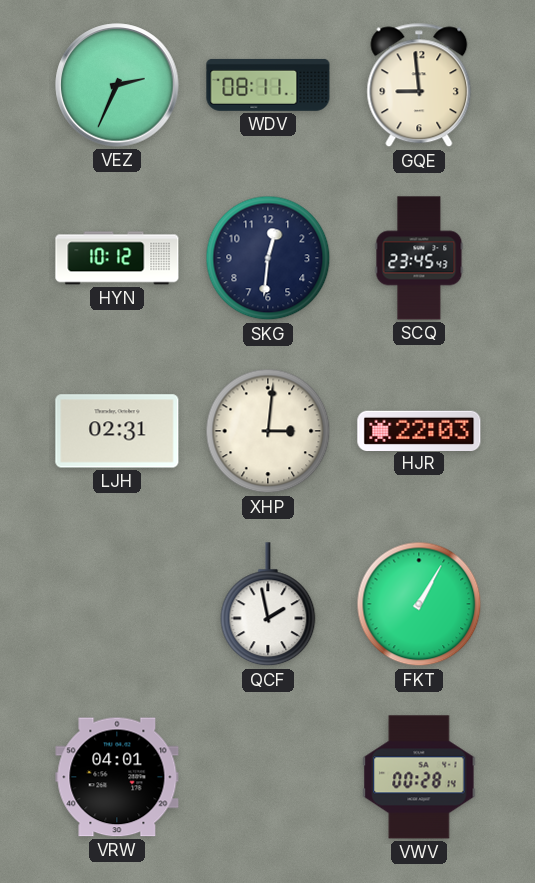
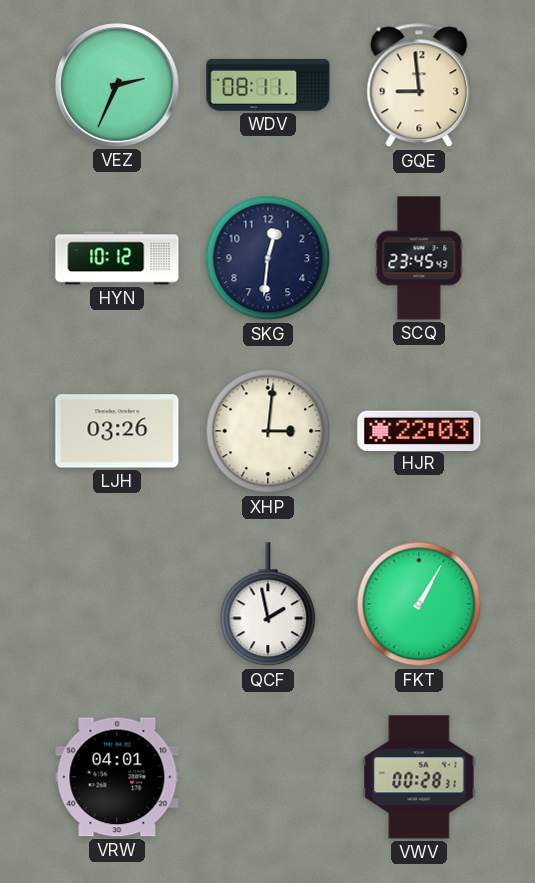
LJH: 02:31 -> 03:26
VWV: 00:28:14 -> 00:28:31
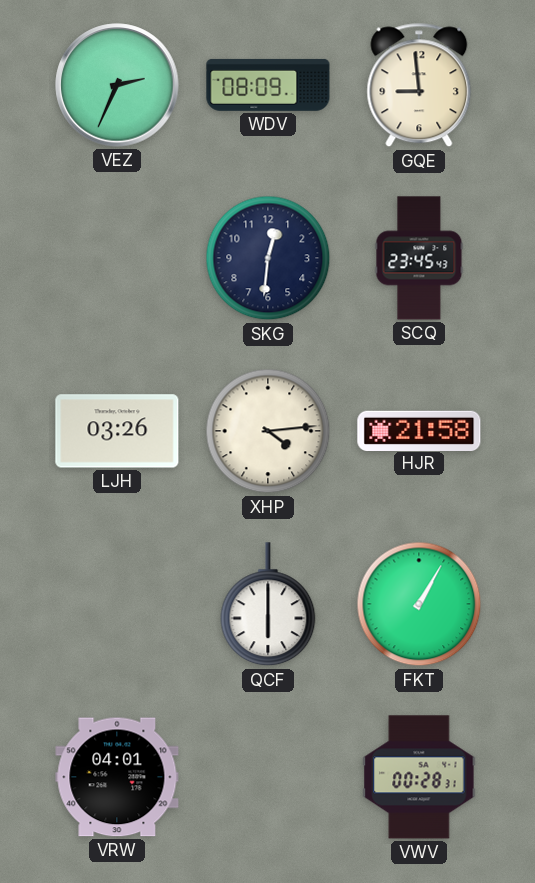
WDV: 08:11 -> 08:09
HYN: 10:12 -> none
XHP: 3:01 -> 4:14
HJR: 22:03 -> 21:58
QCF: 1:58 -> 6:00
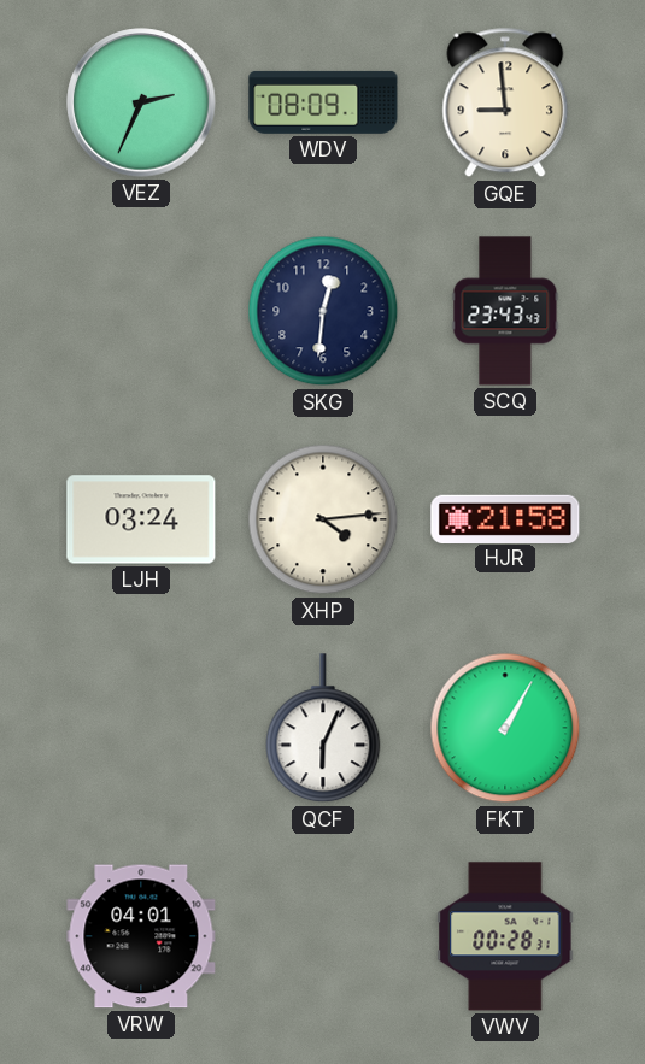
SCQ: 23:45 -> 23:43
LJH: 03:26 -> 03:24
QCF: 6:00 -> 6:04
